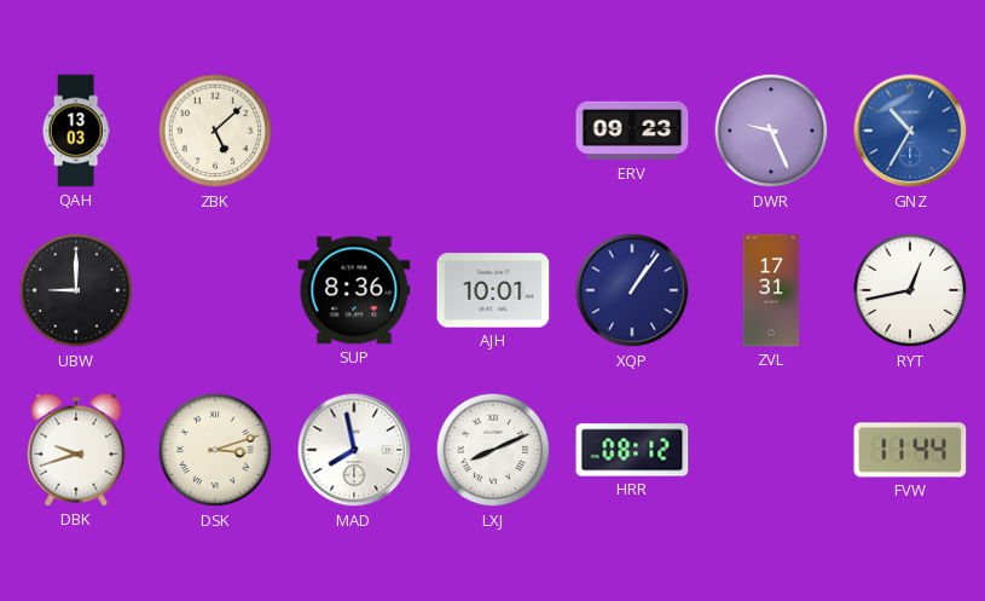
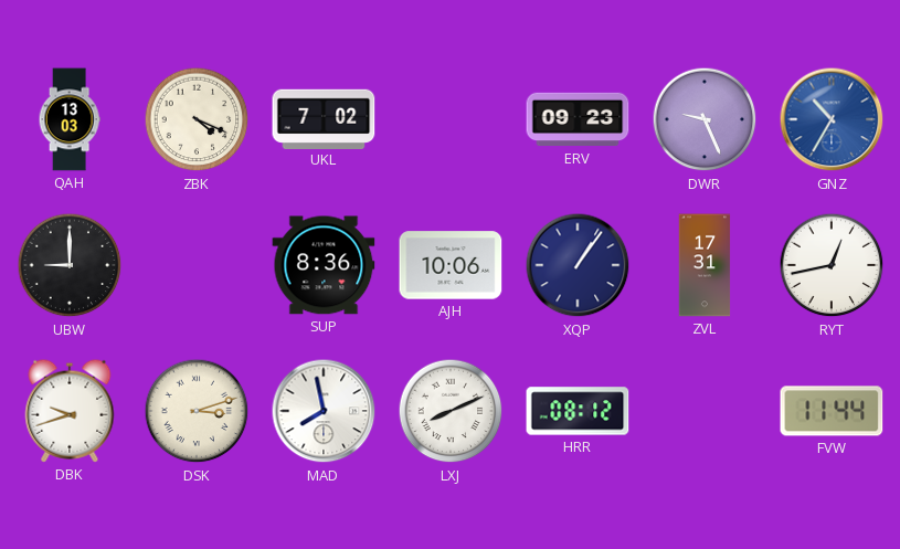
ZBK: 5:08 -> 4:19
UKL: none -> 7:02
AJH: 10:01 -> 10:06
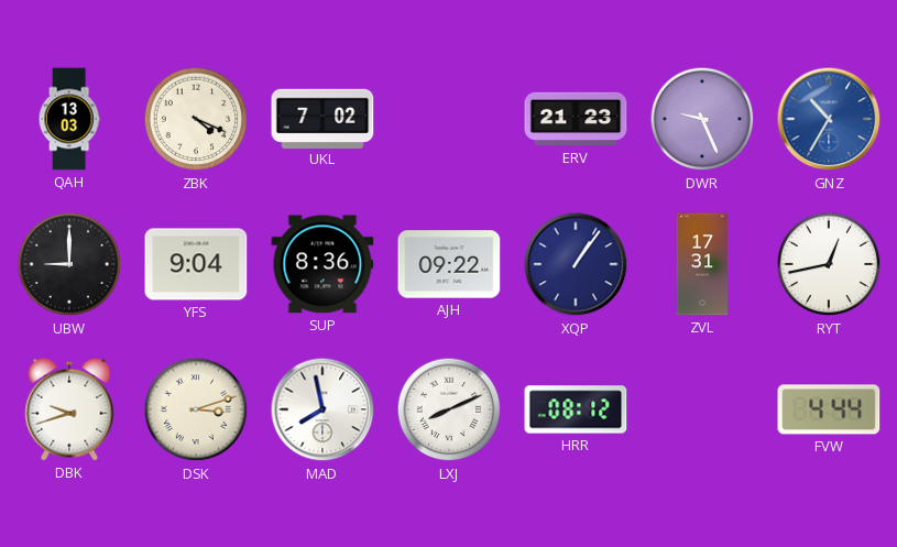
ERV: 09:23 -> 21:23
YFS: none -> 9:04
AJH: 10:06 -> 09:22
FVW: 11:44 -> 4:44
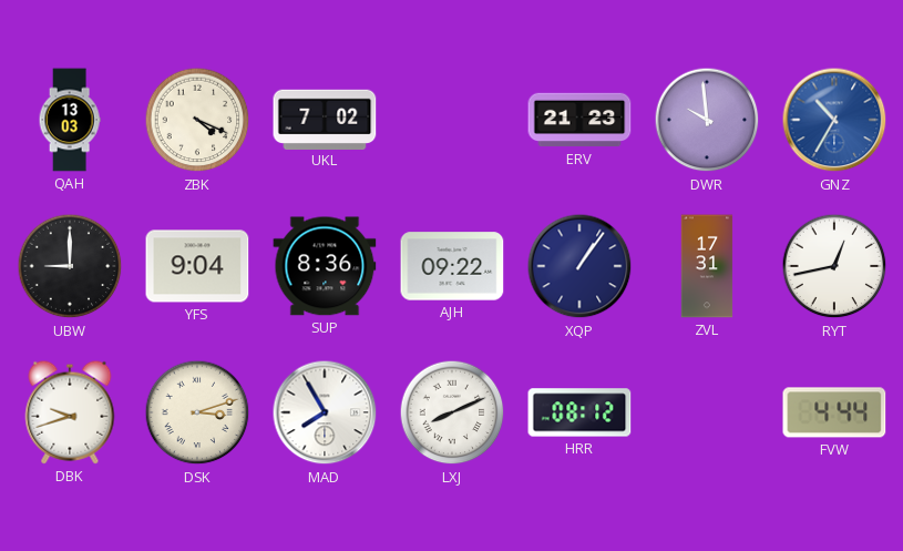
DWR: 9:26 -> 9:59
MAD: 7:58 -> 7:55
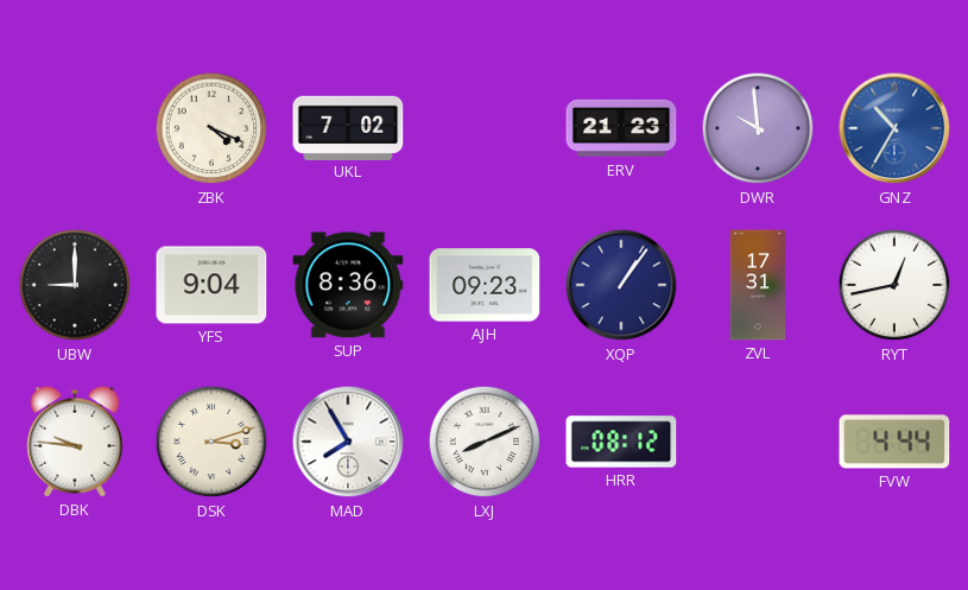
QAH: 13:03 -> none
AJH: 09:22 -> 09:23
DBK: 9:42 -> 9:46
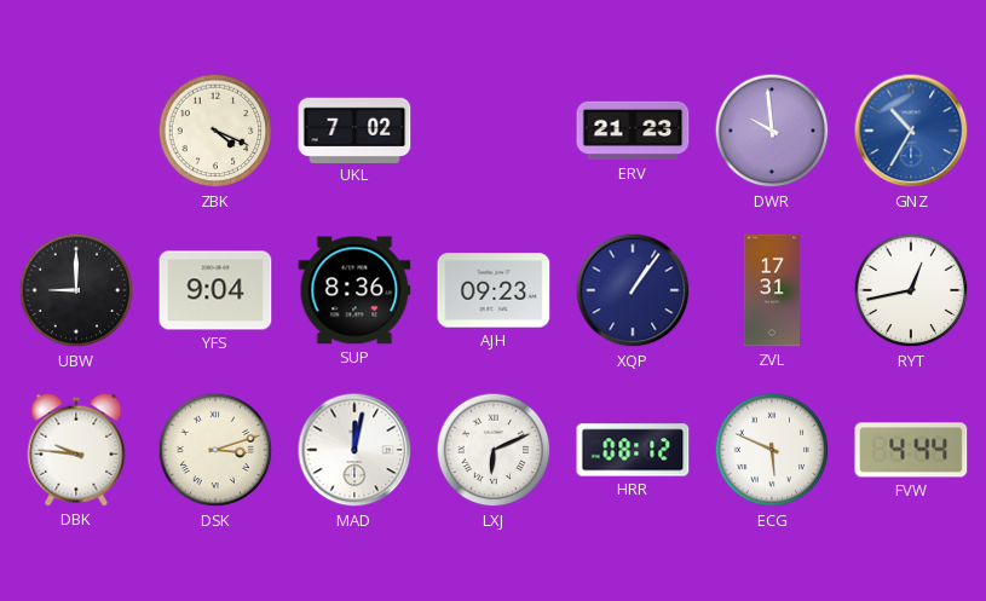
MAD: 7:55 -> 12:02
LXJ: 8:11 -> 6:11
ECG: none -> 5:49
